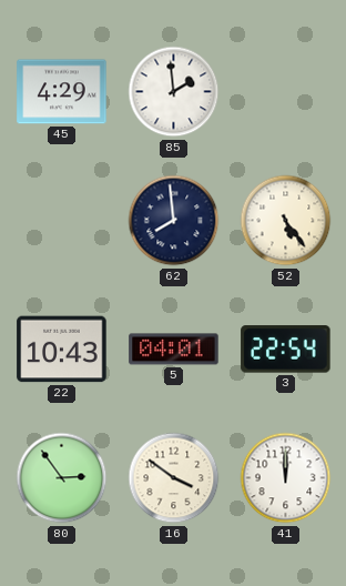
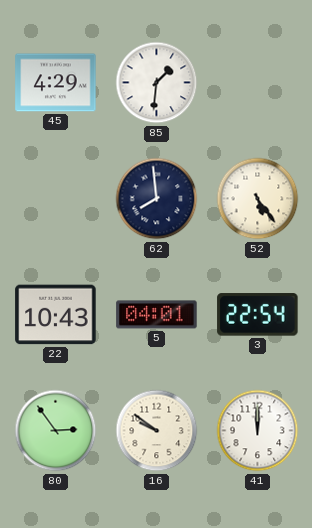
85: 1:59 -> 1:31
16: 3:51 -> 9:51
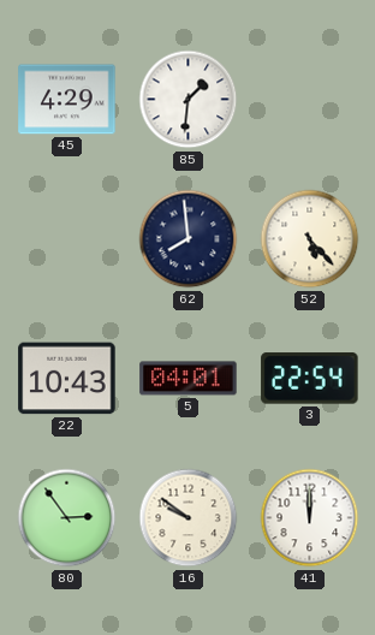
52: 5:24 -> 5:23
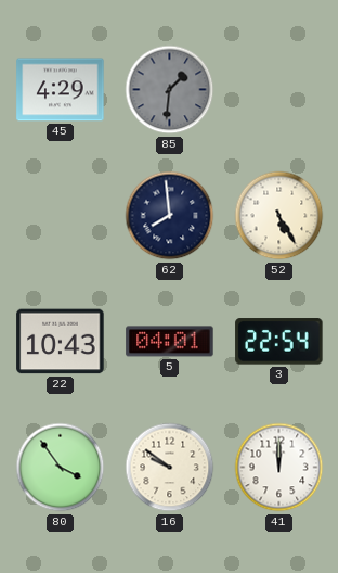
85 dial: white -> grey
52: 5:23 -> 5:25
80: 2:54 -> 3:54
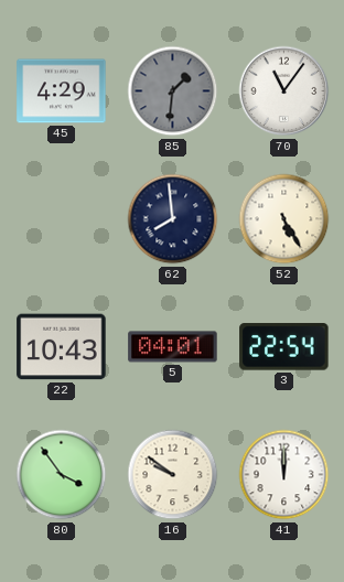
70: none -> 11:06
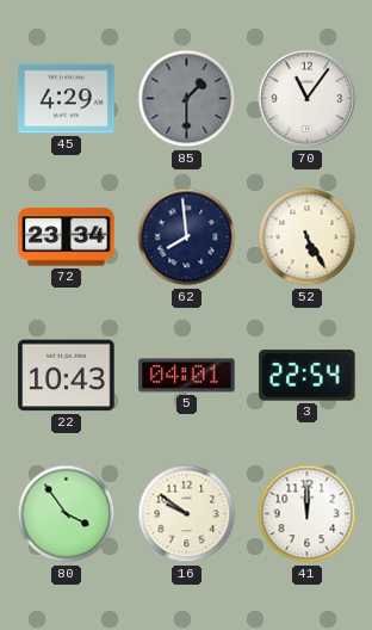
85: 1:31 -> 1:30
72: none -> 23:34
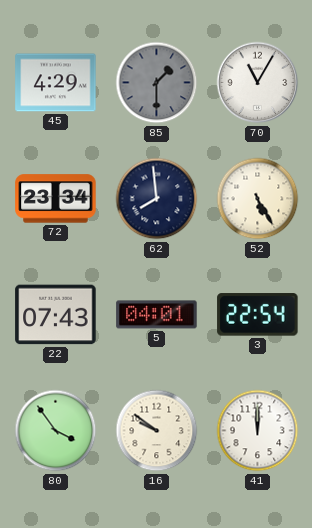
70: 11:06 -> 11:05
22: 10:43 -> 07:43
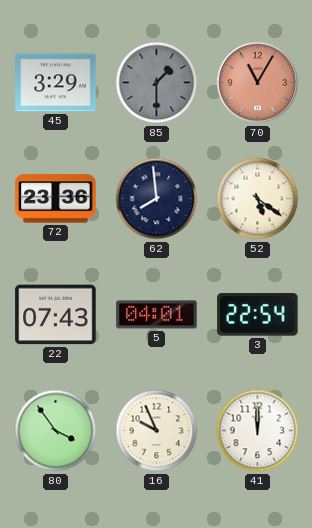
45: 4:29 -> 3:29
70 dial: white -> salmon
72: 23:34 -> 23:36
52: 5:25 -> 5:21
16: 9:51 -> 9:56
